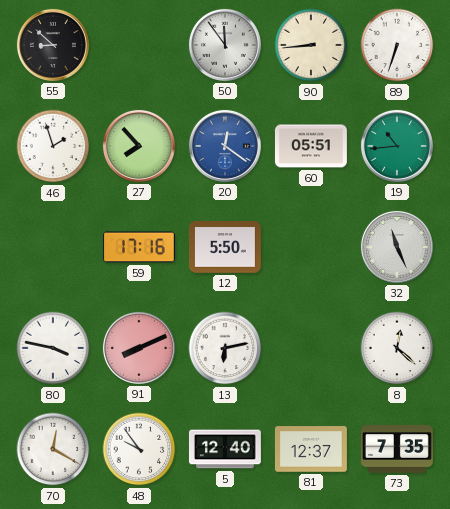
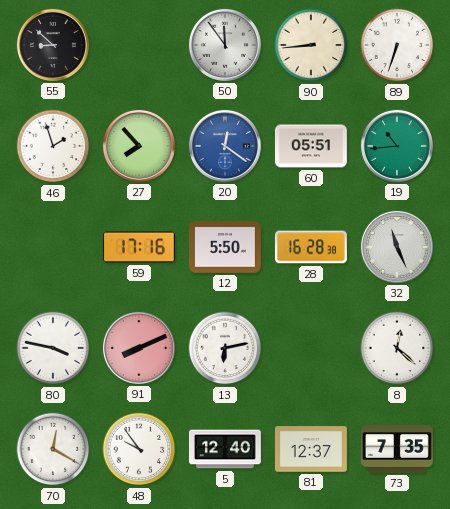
28: none -> 16:28
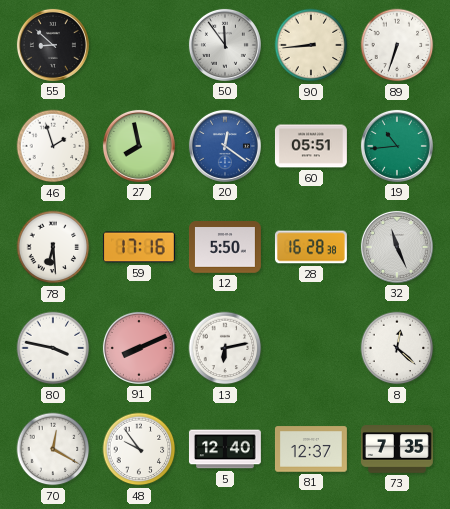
27: 7:53 -> 7:58
78: none -> 6:29
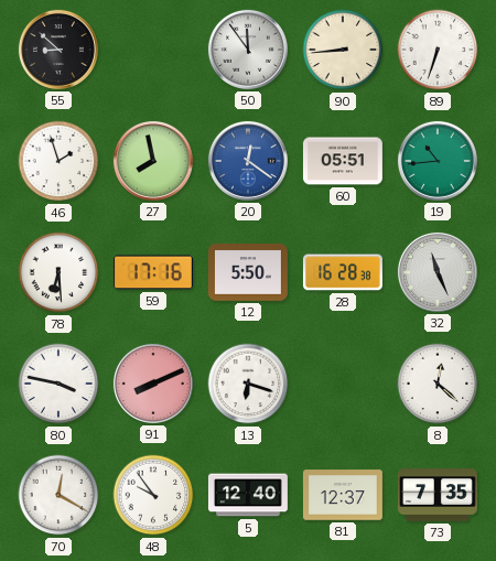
13: 6:13 -> 6:18
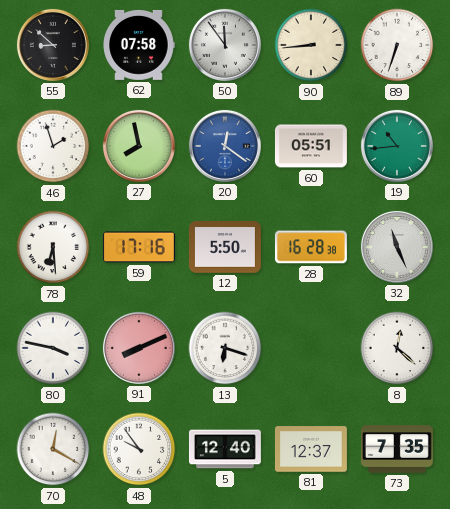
62: none -> 07:58
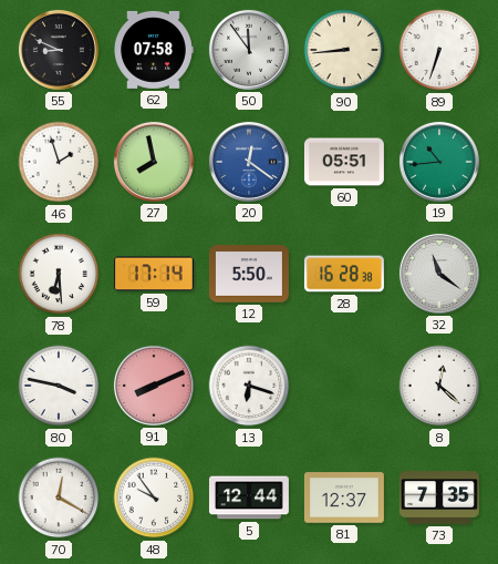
55: 8:52 -> 8:49
59: 17:16 -> 17:14
32: 11:26 -> 11:21
5: 12:40 -> 12:44
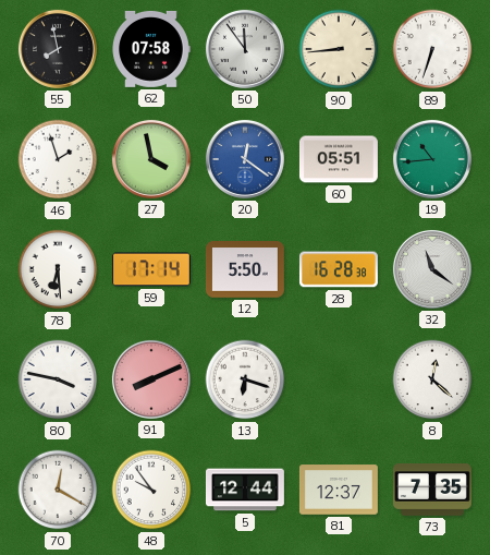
55: 8:49 -> 7:58
27: 7:58 -> 3:58
